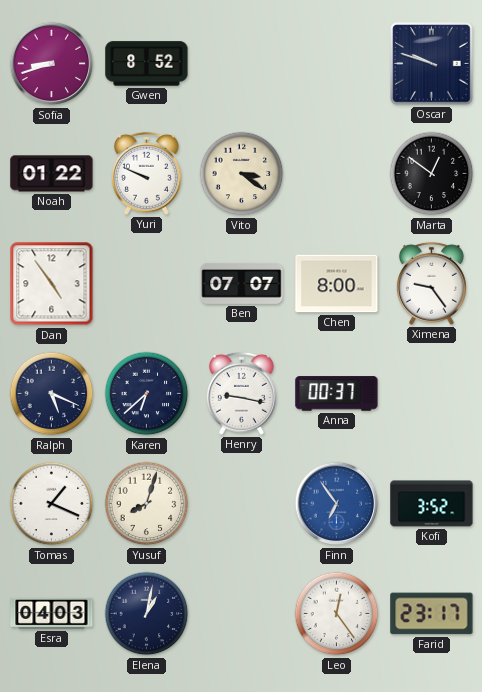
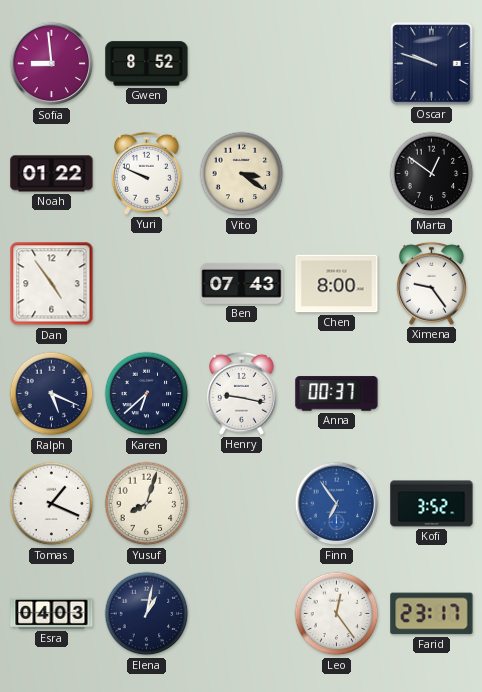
Sofia: 8:42 -> 8:59
Ben: 07:07 -> 07:43
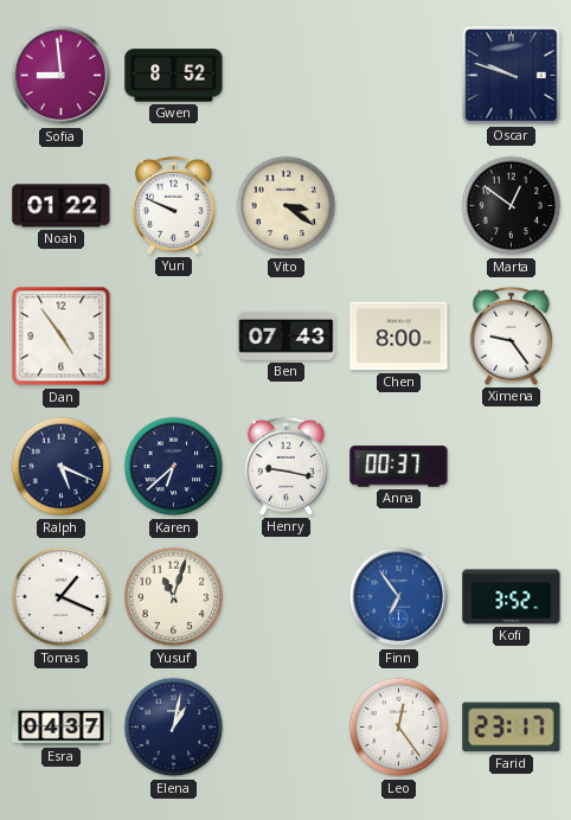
Yusuf: 8:03 -> 11:03
Esra: 04:03 -> 04:37
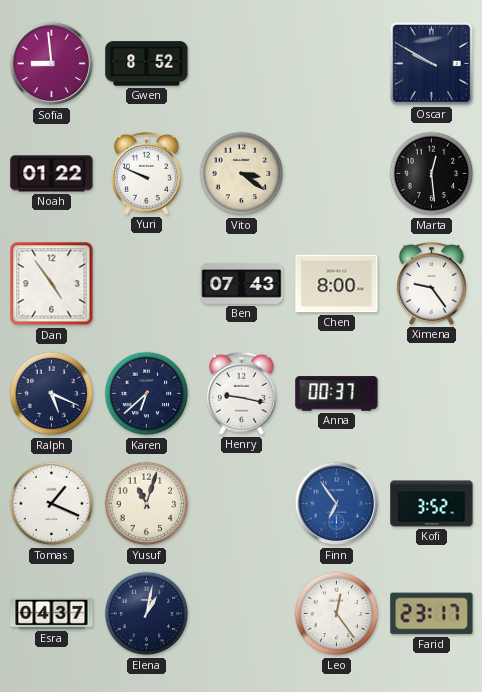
Oscar: 9:48 -> 9:50
Marta: 12:51 -> 12:29
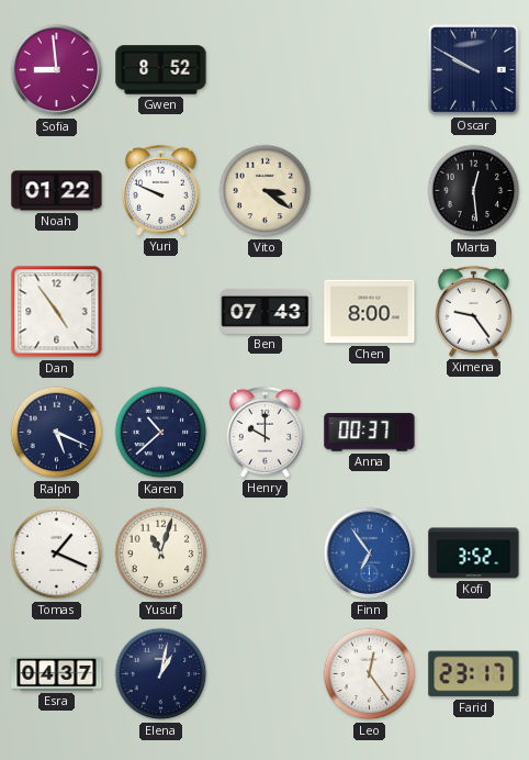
Karen: 6:38 -> 10:38
Henry: 9:17 -> 10:00
